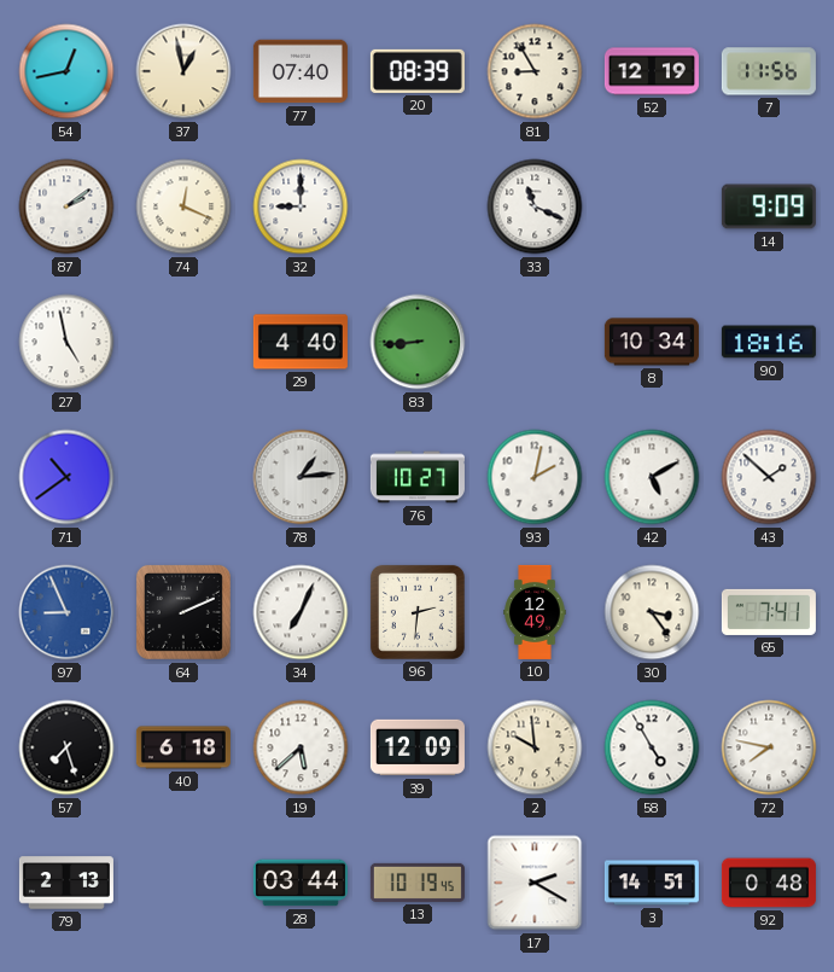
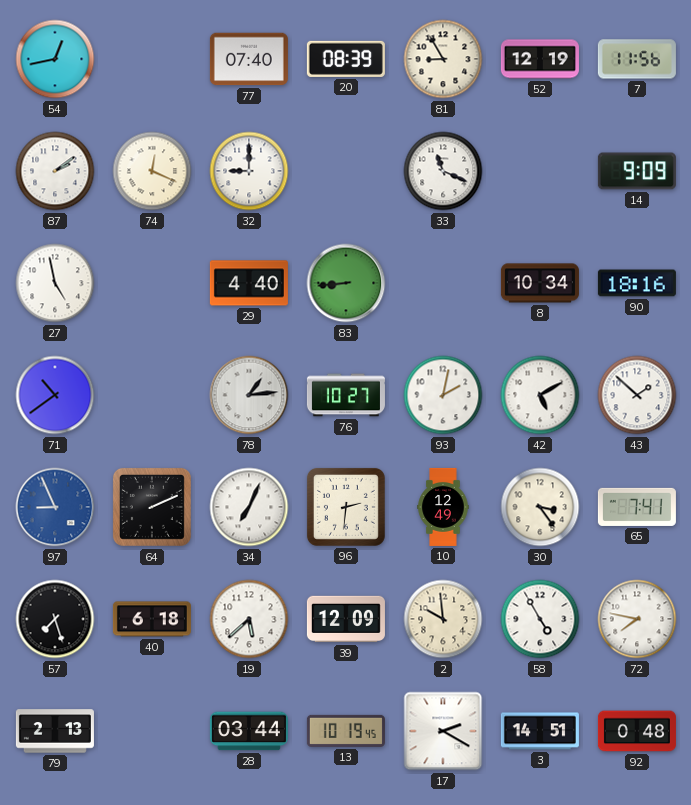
37: 12:58 -> none
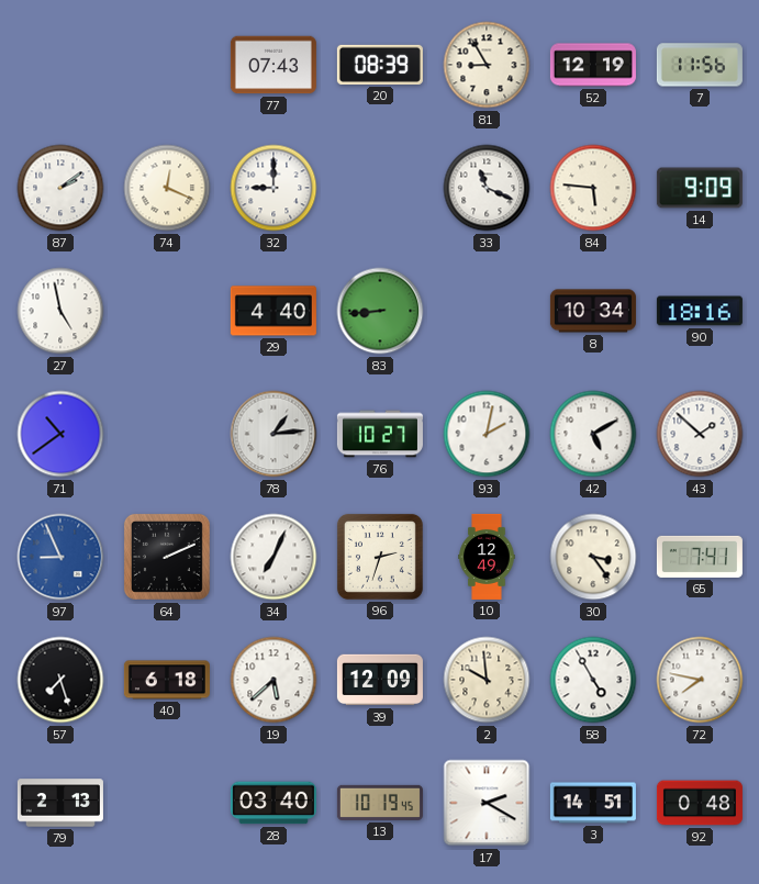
54: 12:43 -> none
77: 07:40 -> 07:43
84: none -> 5:46
96: 2:31 -> 2:33
28: 03:44 -> 03:40
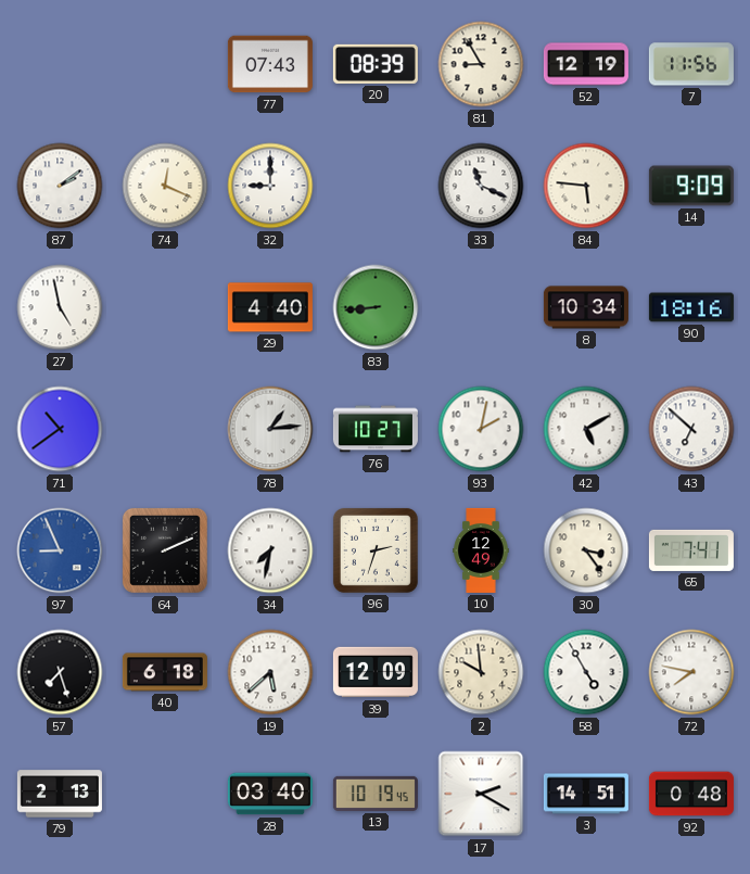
43: 1:52 -> 6:52
34: 7:04 -> 7:32
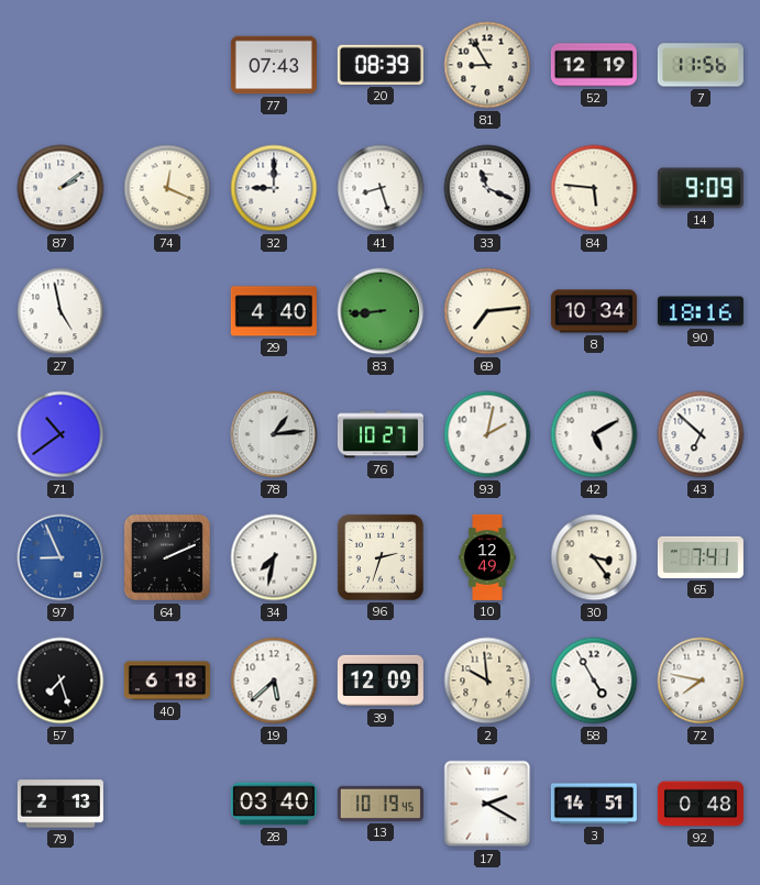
41: none -> 8:27
69: none -> 7:14
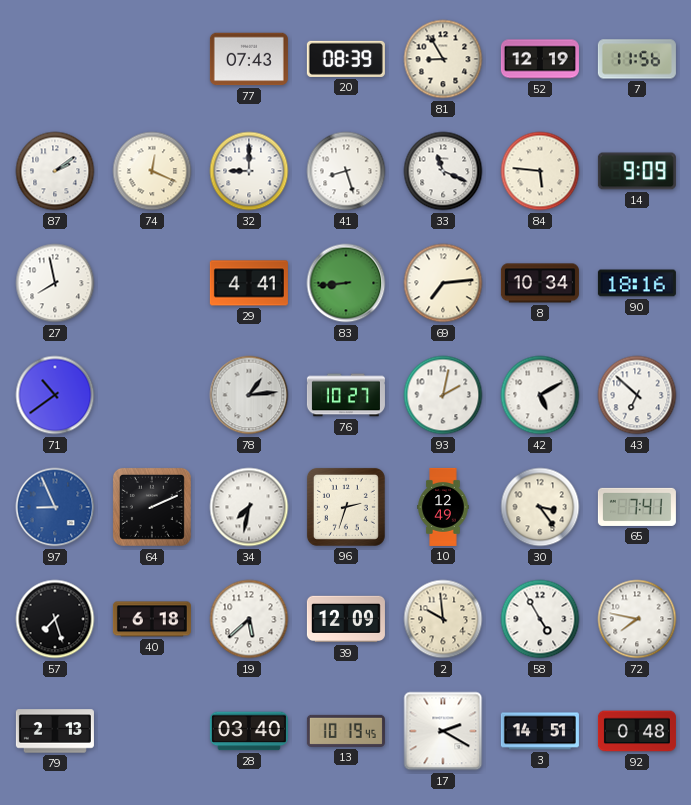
27: 4:58 -> 7:58
29: 4:40 -> 4:41
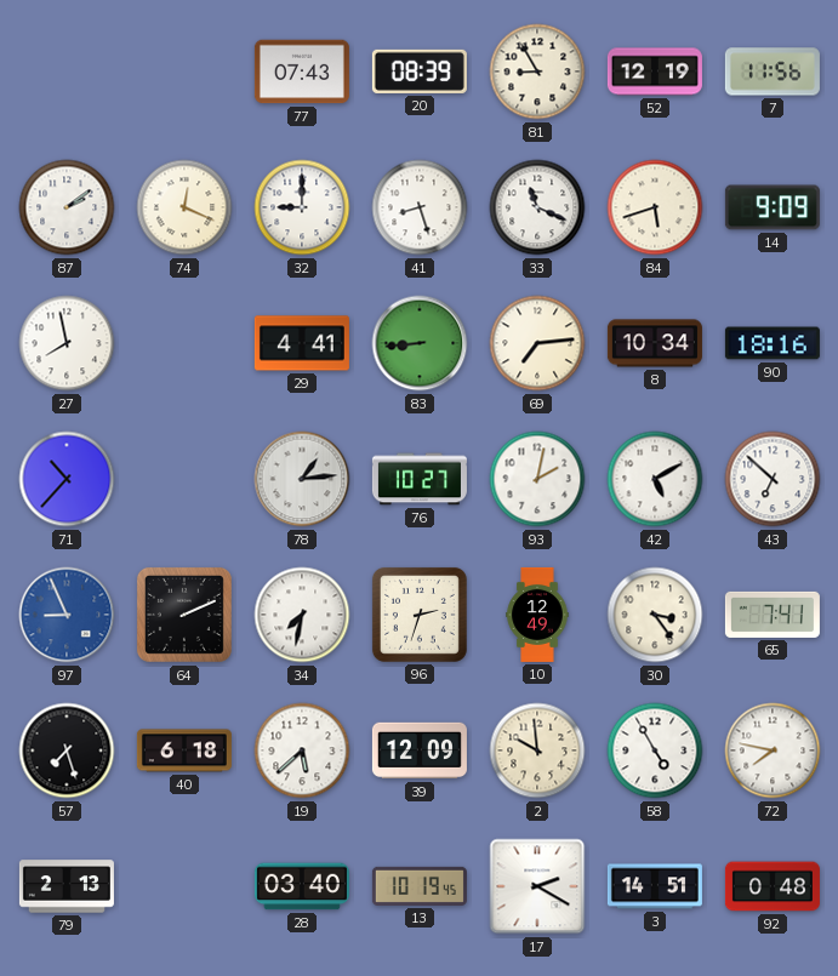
84: 5:46 -> 5:42
71: 10:39 -> 10:37
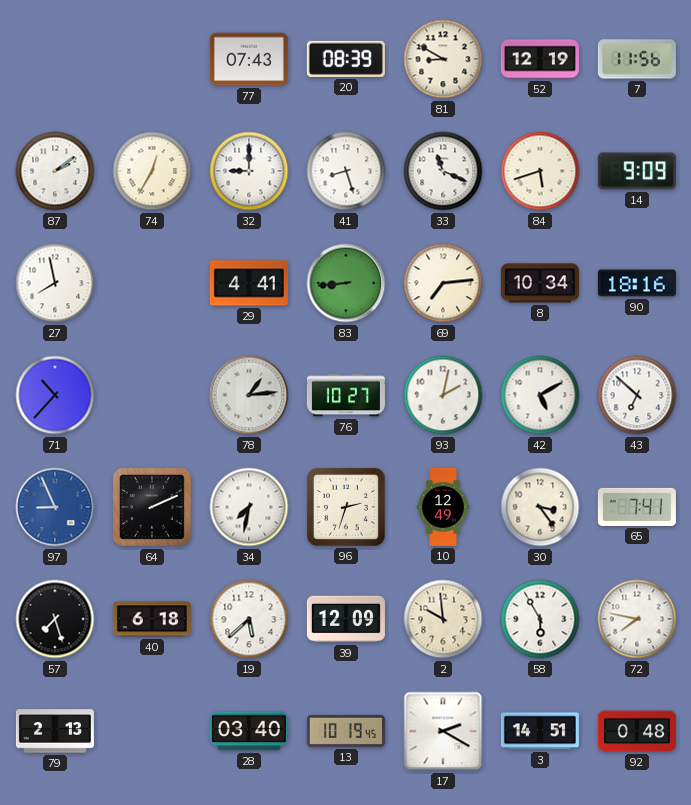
81: 8:55 -> 8:50
74: 12:19 -> 12:35
58: 4:55 -> 5:55
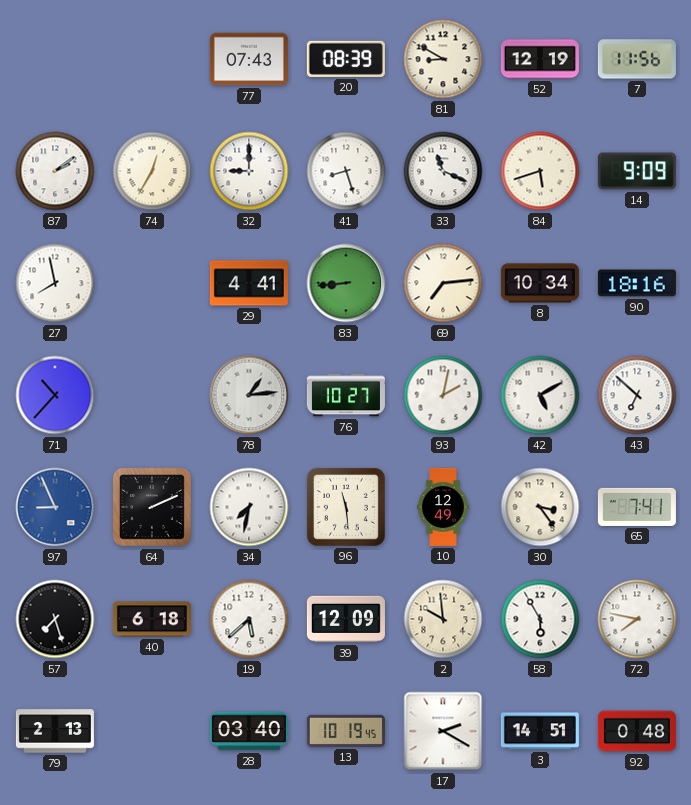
96: 2:33 -> 11:29
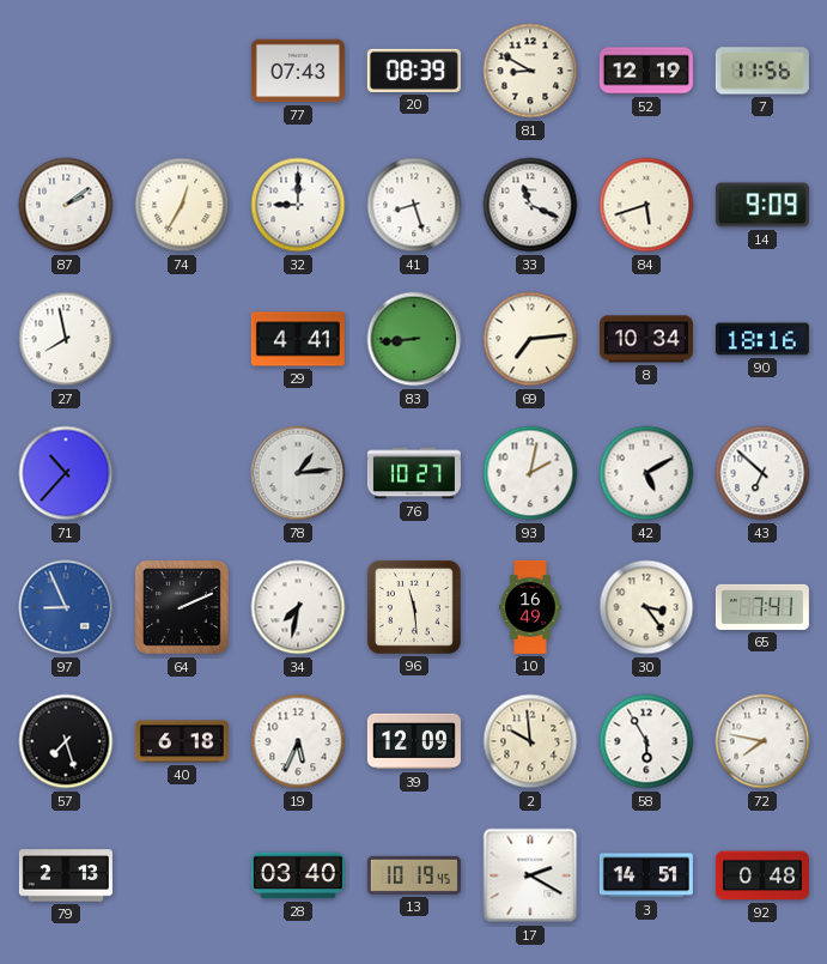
10: 12:49 -> 16:49
19: 5:38 -> 5:34
